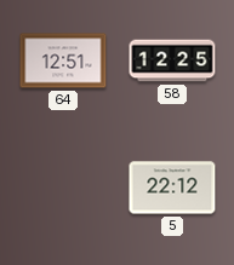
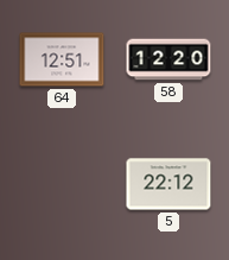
58: 12:25 -> 12:20
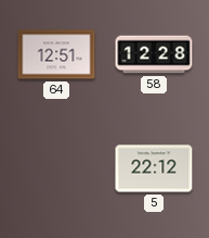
58: 12:20 -> 12:28
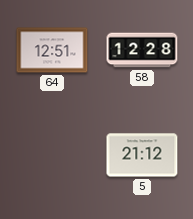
5: 22:12 -> 21:12
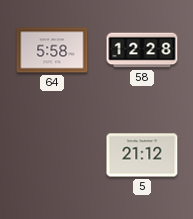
64: 12:51 -> 5:58
